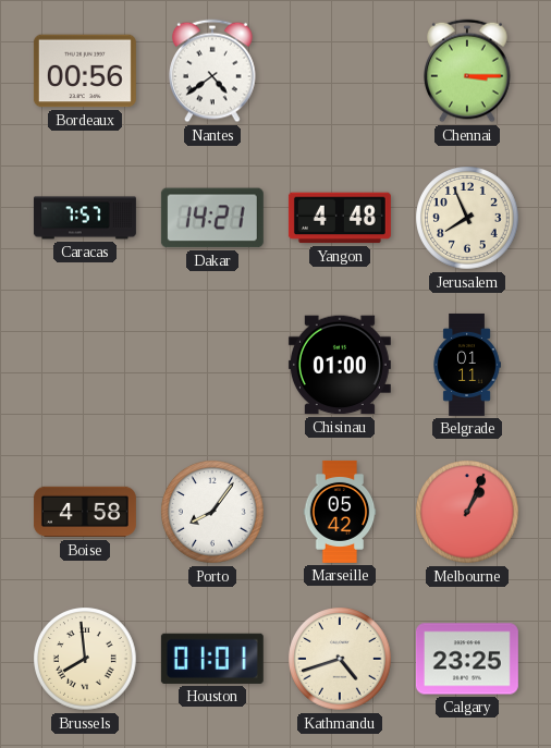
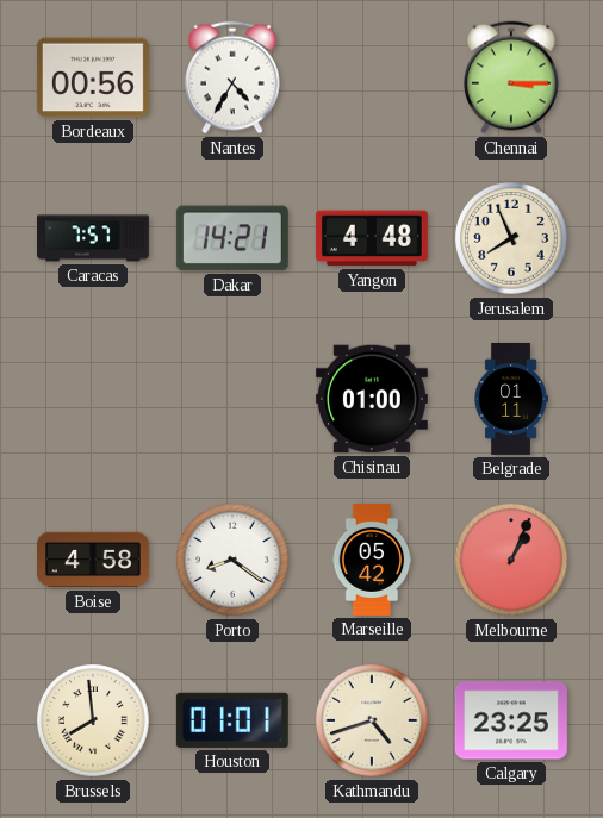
Nantes: 4:39 -> 4:35
Porto: 8:06 -> 8:21
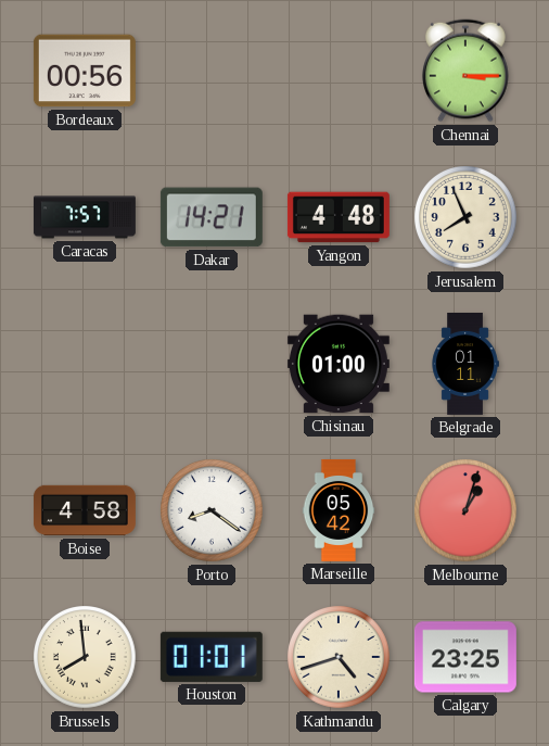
Nantes: 4:35 -> none
Melbourne: 1:04 -> 1:03
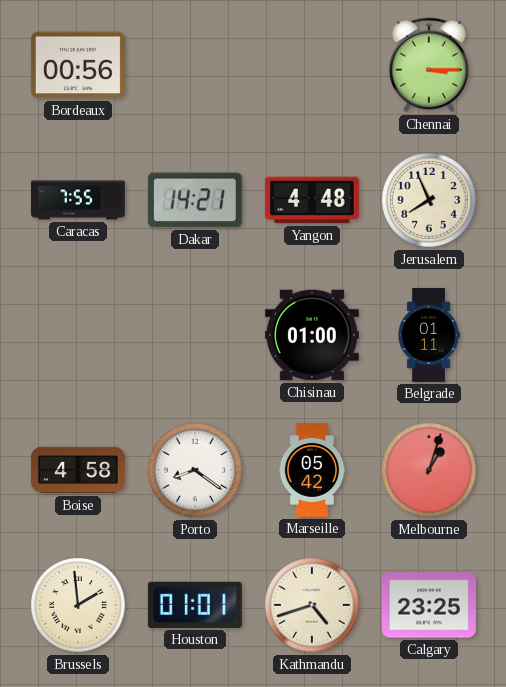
Caracas: 7:57 -> 7:55
Brussels: 7:59 -> 1:59
